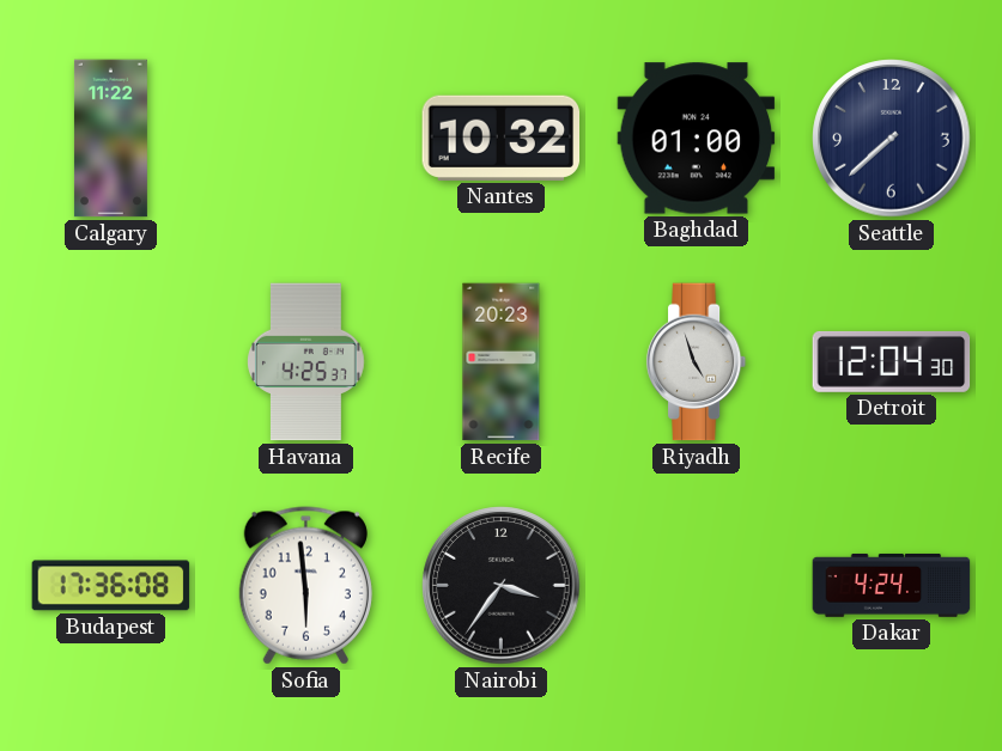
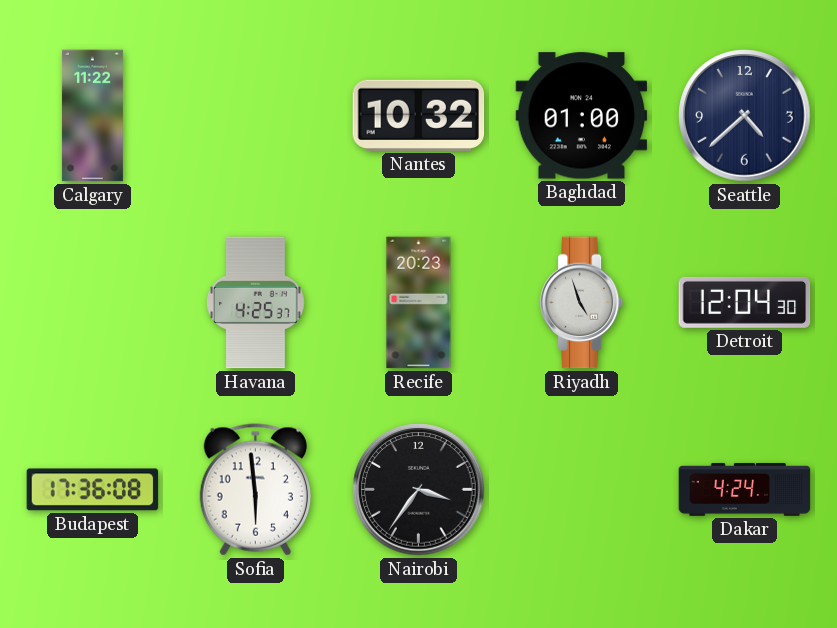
Seattle: 7:38 -> 4:38
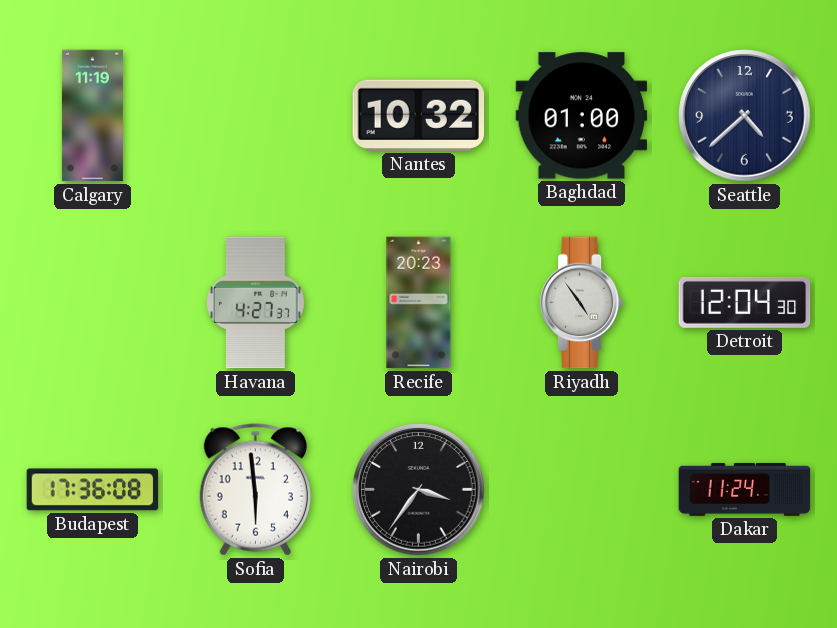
Calgary: 11:22 -> 11:19
Havana: 4:25 -> 4:27
Riyadh: 4:57 -> 4:54
Dakar: 4:24 -> 11:24
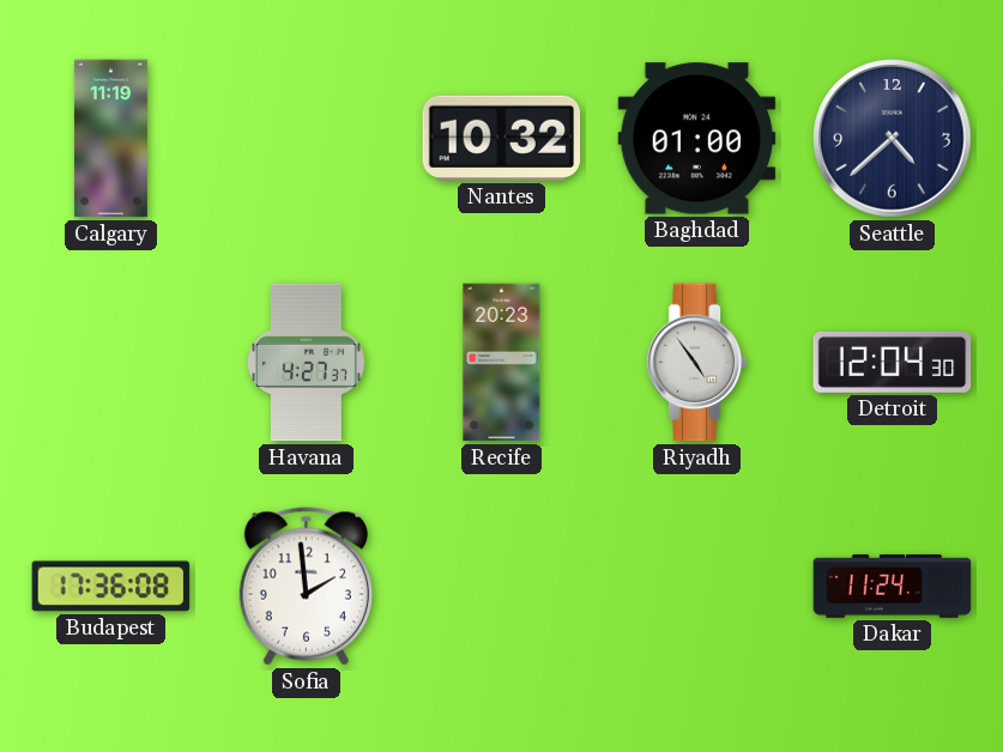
Sofia: 5:59 -> 1:59
Nairobi: 3:36 -> none
